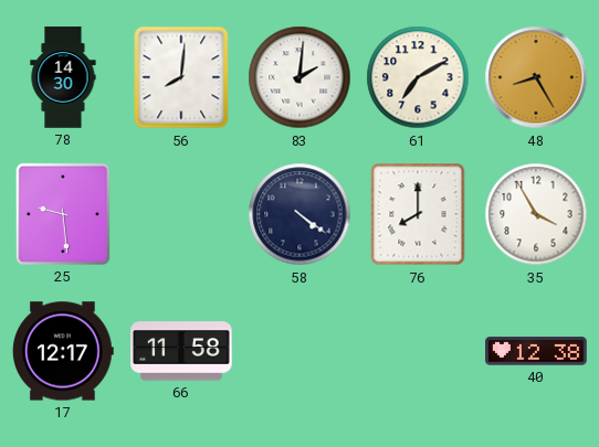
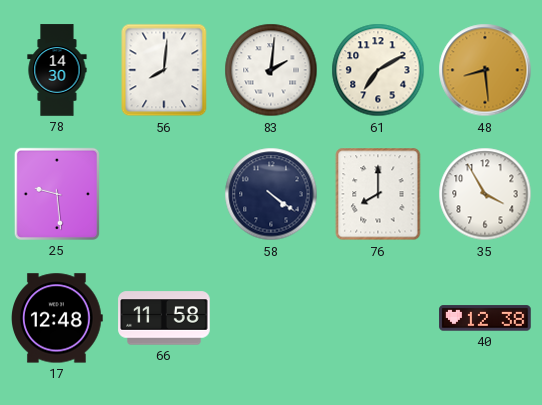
48: 8:25 -> 8:29
17: 12:17 -> 12:48
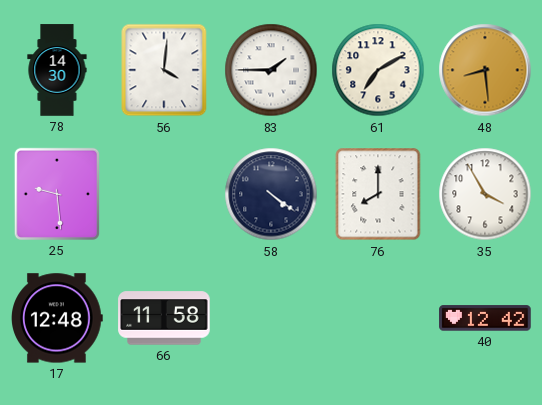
56: 8:01 -> 4:01
83: 2:01 -> 1:45
40: 12:38 -> 12:42
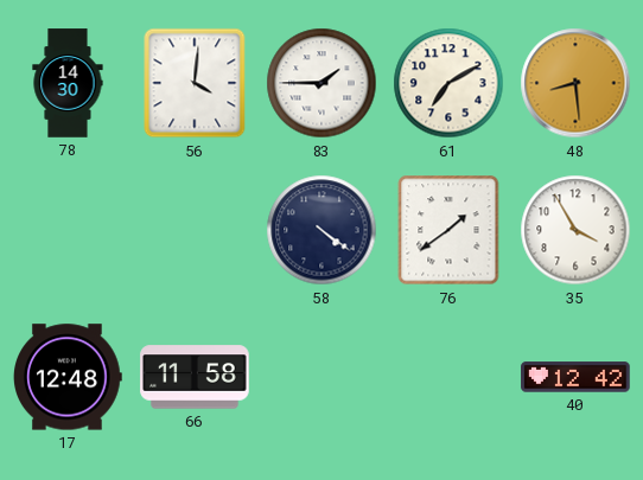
25: 9:29 -> none
76: 8:00 -> 1:39
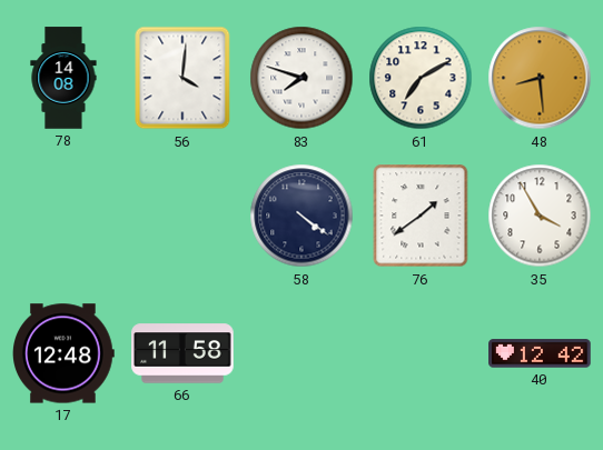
78: 14:30 -> 14:08
83: 1:45 -> 7:48
